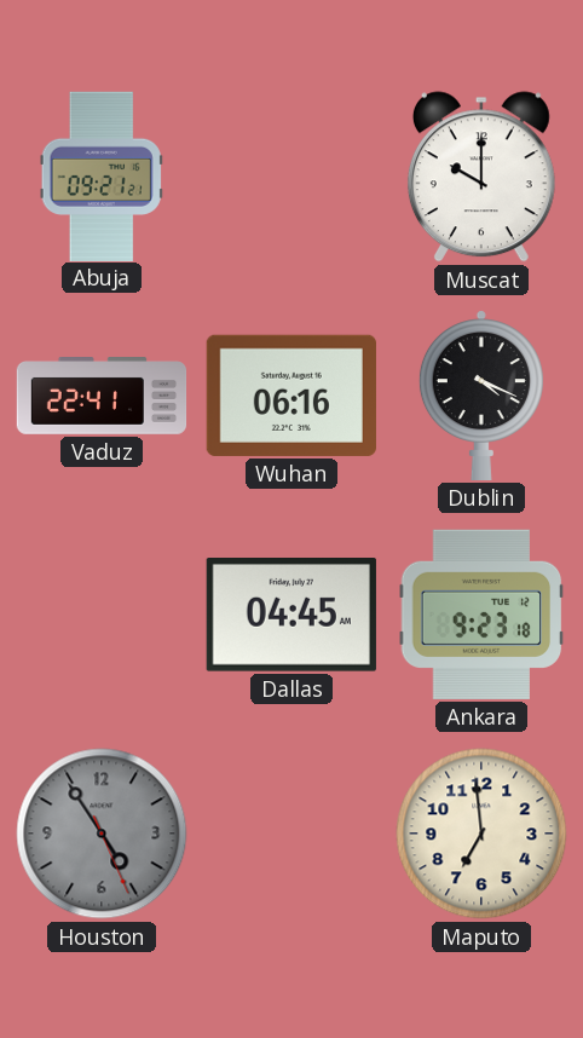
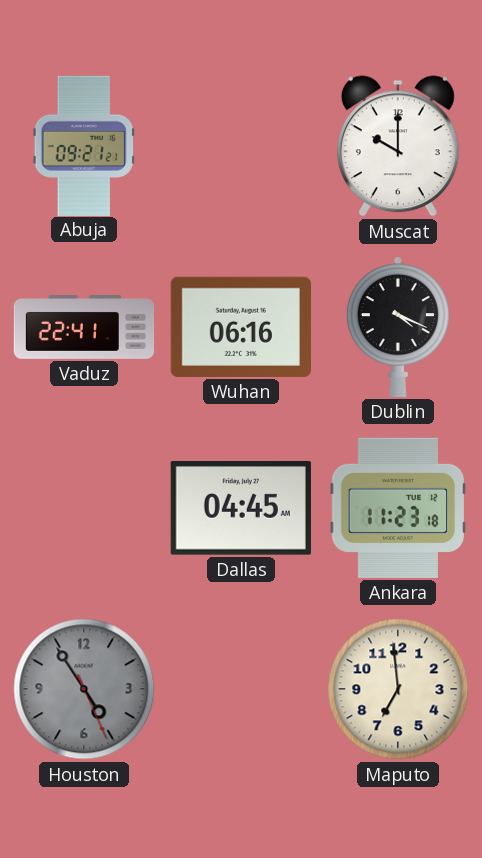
Ankara: 9:23 -> 11:23
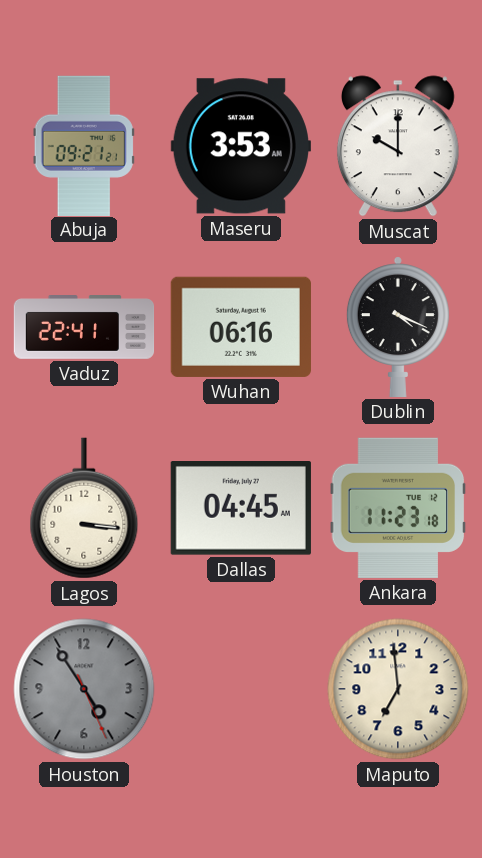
Maseru: none -> 3:53
Lagos: none -> 3:16
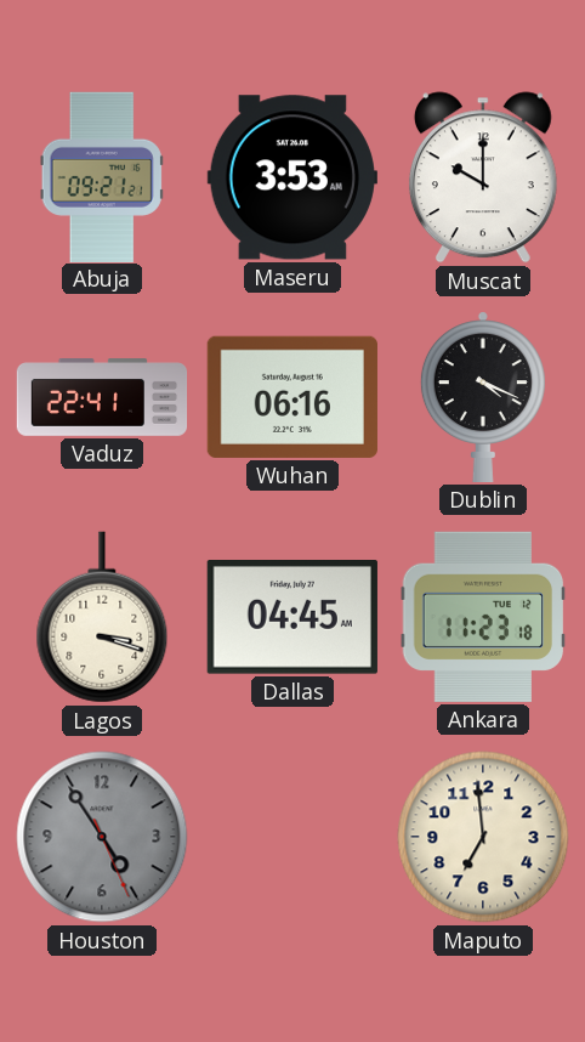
Lagos: 3:16 -> 3:18
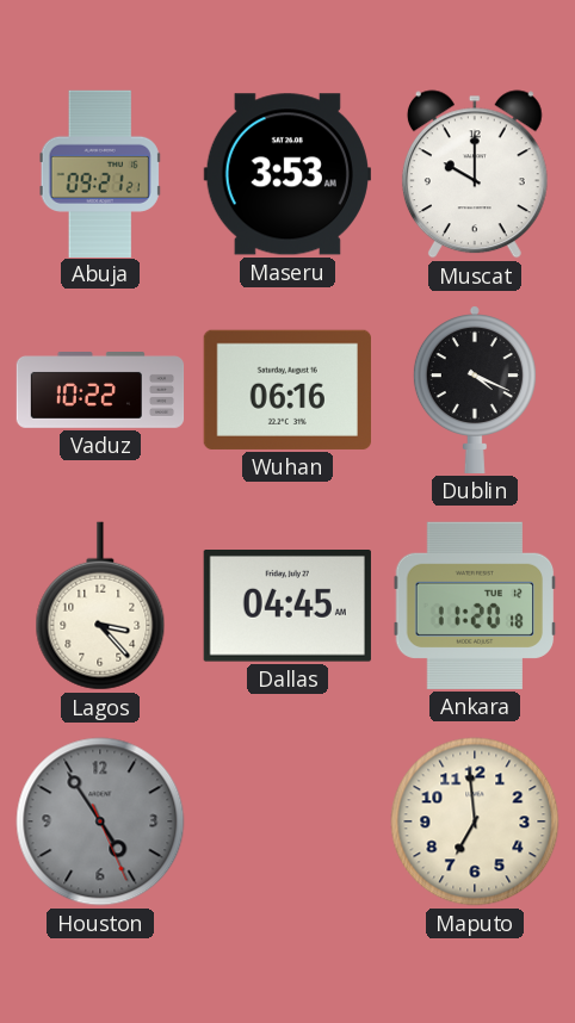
Vaduz: 22:41 -> 10:22
Lagos: 3:18 -> 3:23
Ankara: 11:23 -> 11:20
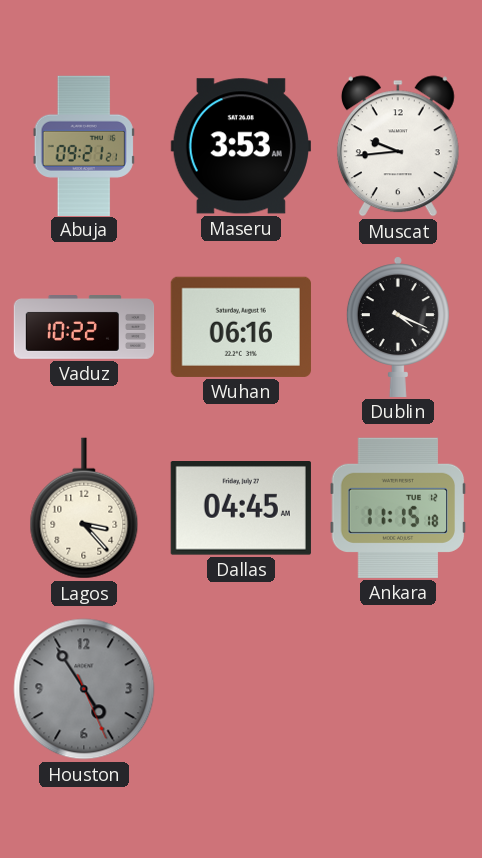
Muscat: 10:00 -> 9:44
Ankara: 11:20 -> 11:15
Maputo: 6:59 -> none
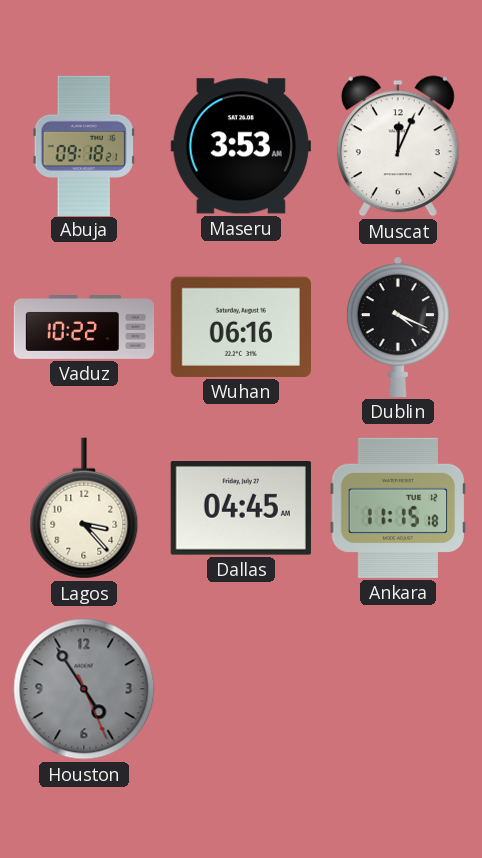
Abuja: 09:21 -> 09:18
Muscat: 9:44 -> 12:04
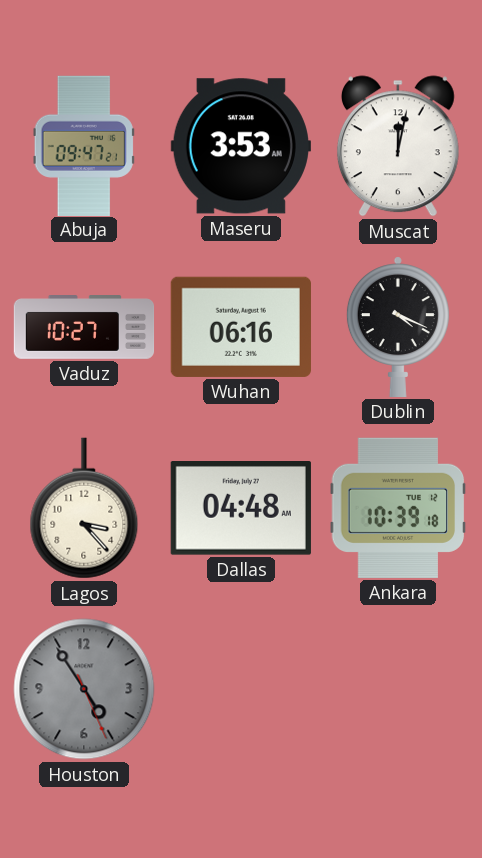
Abuja: 09:18 -> 09:47
Muscat: 12:04 -> 12:02
Vaduz: 10:22 -> 10:27
Dallas: 04:45 -> 04:48
Ankara: 11:15 -> 10:39
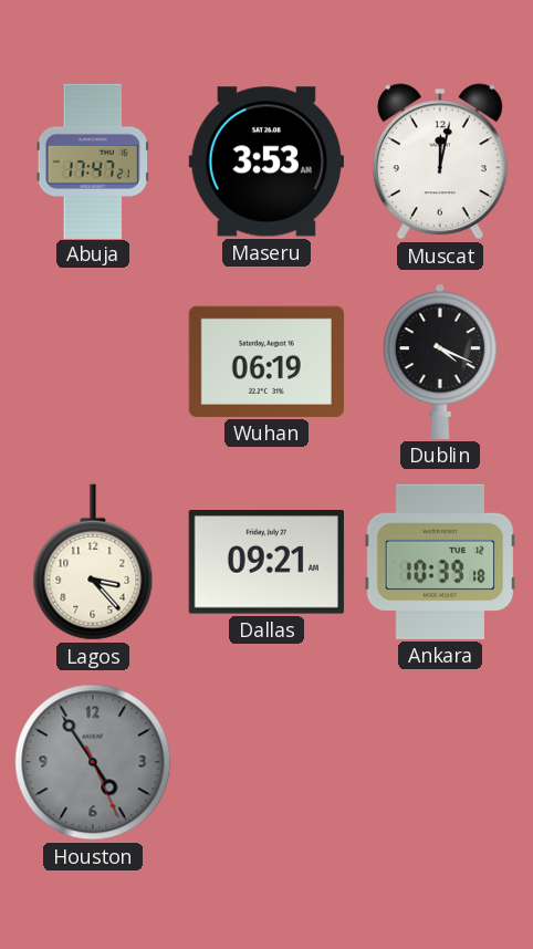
Abuja: 09:47 -> 17:47
Vaduz: 10:27 -> none
Wuhan: 06:16 -> 06:19
Dallas: 04:48 -> 09:21
